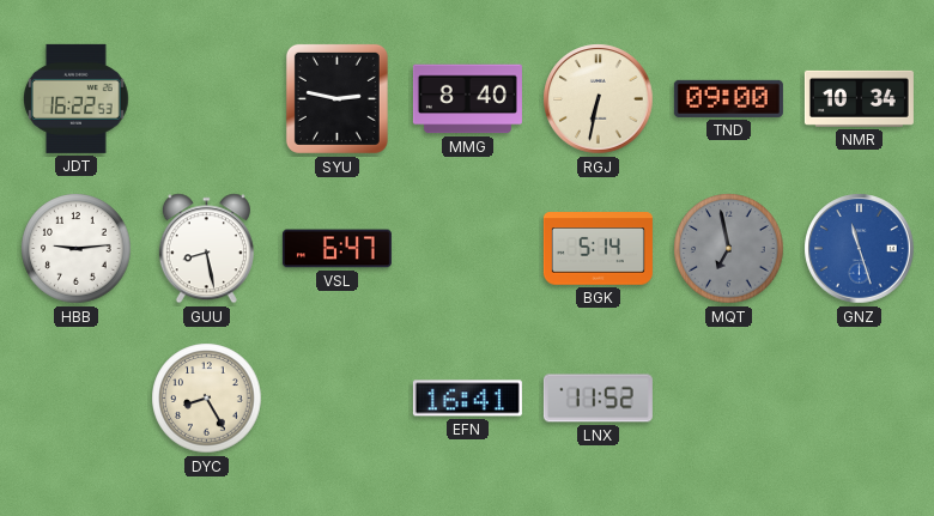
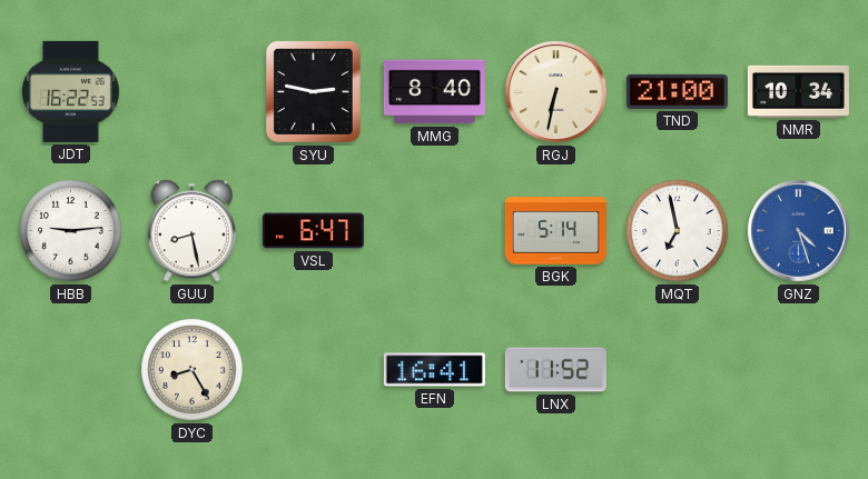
TND: 09:00 -> 21:00
MQT dial: grey -> white
GNZ: 11:27 -> 4:27
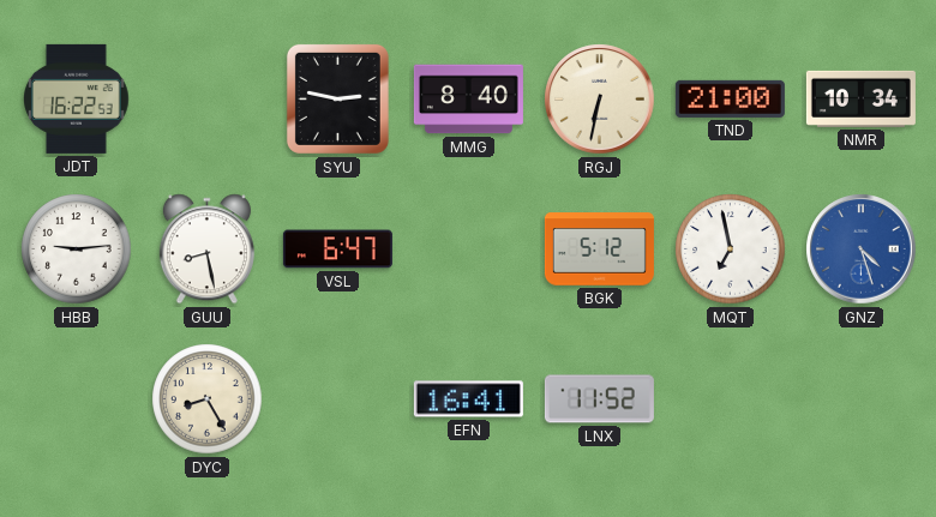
BGK: 5:14 -> 5:12
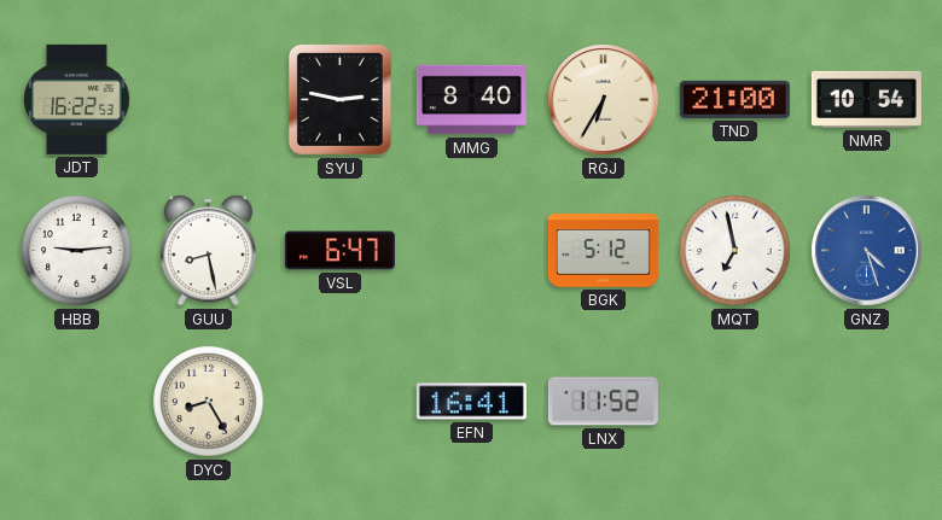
RGJ: 6:32 -> 6:35
NMR: 10:34 -> 10:54
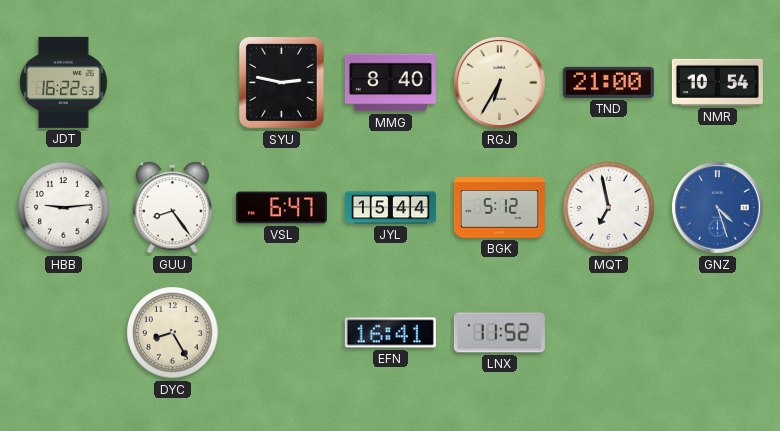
GUU: 8:28 -> 8:24
JYL: none -> 15:44
